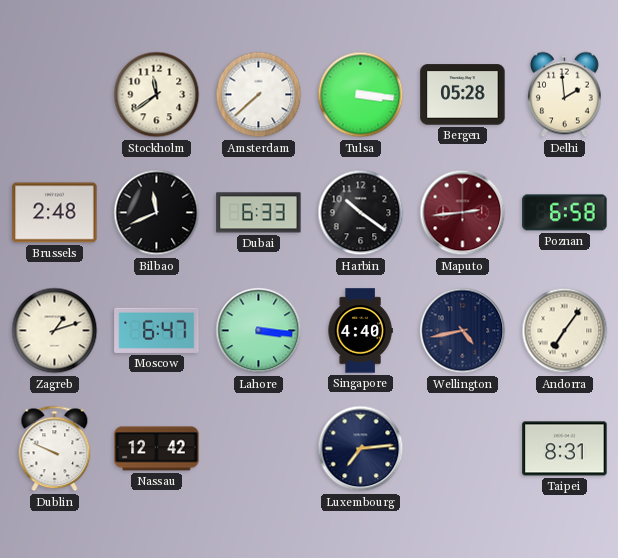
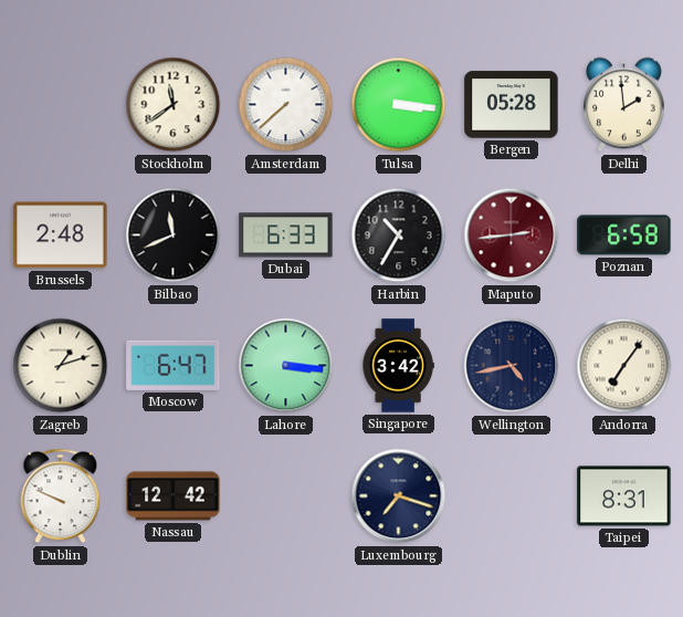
Harbin: 10:21 -> 10:35
Singapore: 4:40 -> 3:42
Luxembourg: 7:14 -> 7:18
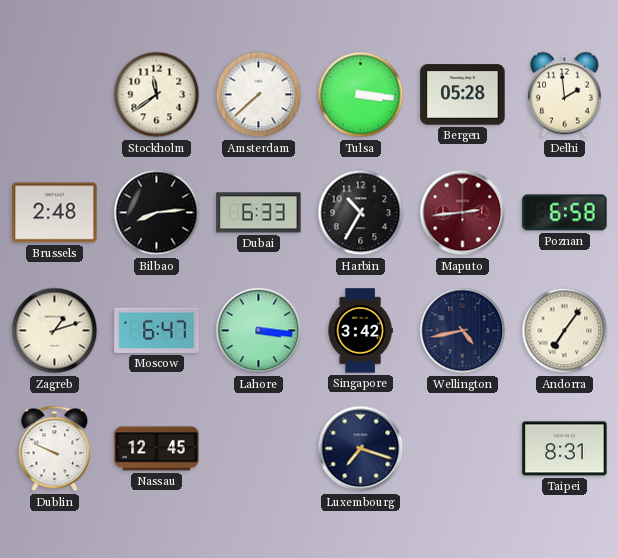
Bilbao: 11:41 -> 8:14
Nassau: 12:42 -> 12:45
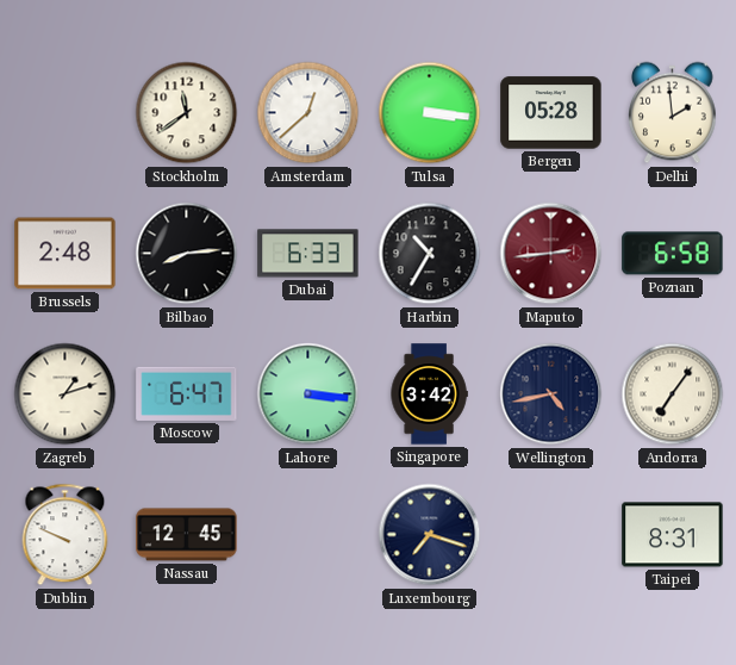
Amsterdam: 7:38 -> 12:38
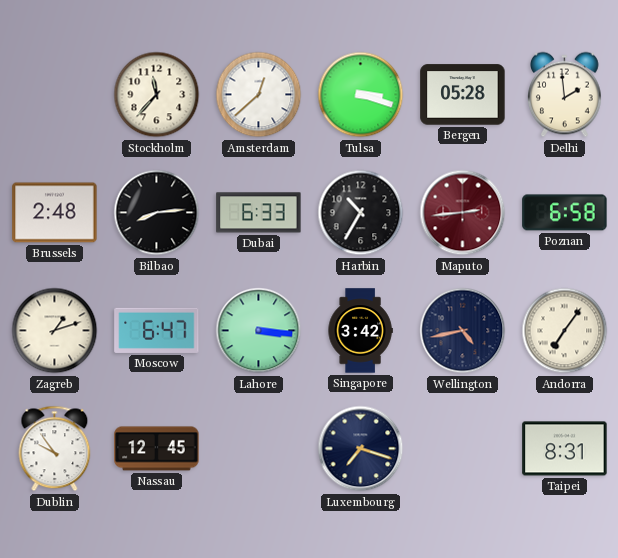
Stockholm: 11:39 -> 11:37
Tulsa: 3:16 -> 3:18
Dublin: 9:49 -> 9:54
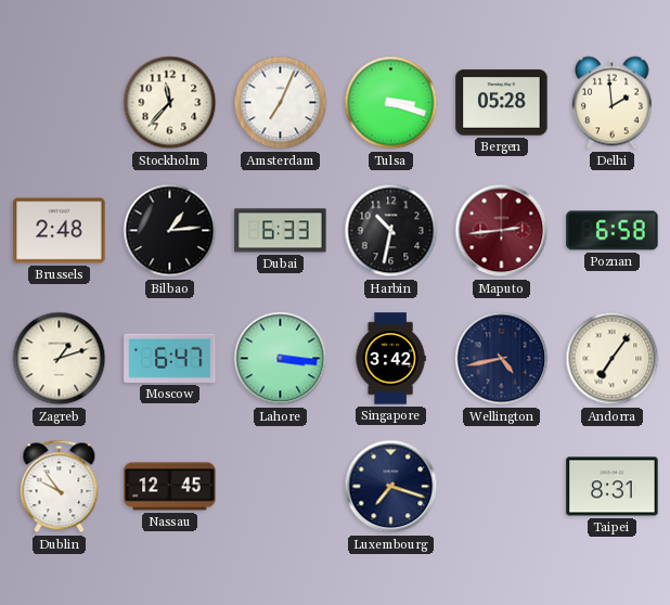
Amsterdam: 12:38 -> 7:04
Bilbao: 8:14 -> 1:14
Harbin: 10:35 -> 10:32
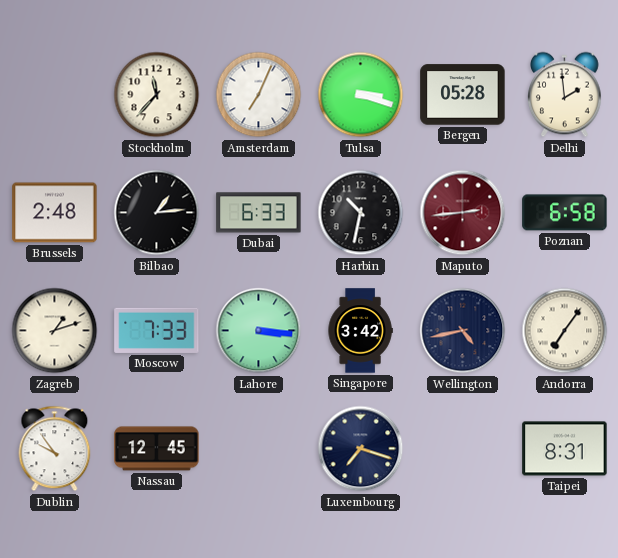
Moscow: 6:47 -> 7:33
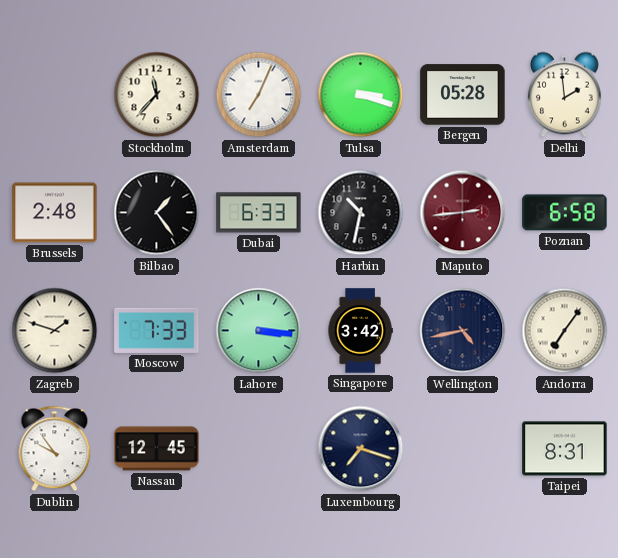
Bilbao: 1:14 -> 1:24
Zagreb: 1:12 -> 1:48
